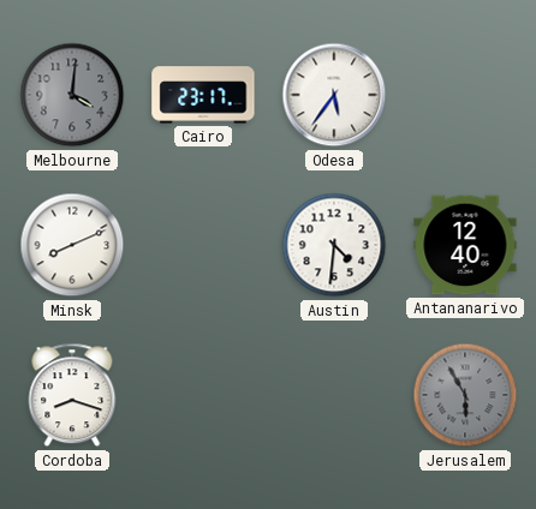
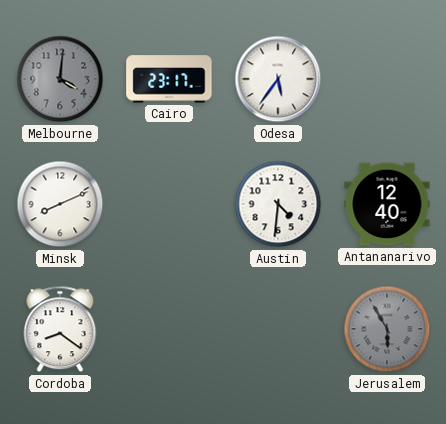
Cordoba: 8:18 -> 8:21
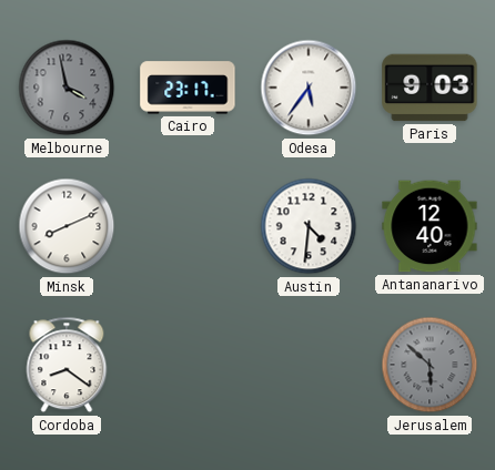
Melbourne: 4:01 -> 3:58
Paris: none -> 9:03
Jerusalem: 5:55 -> 5:52
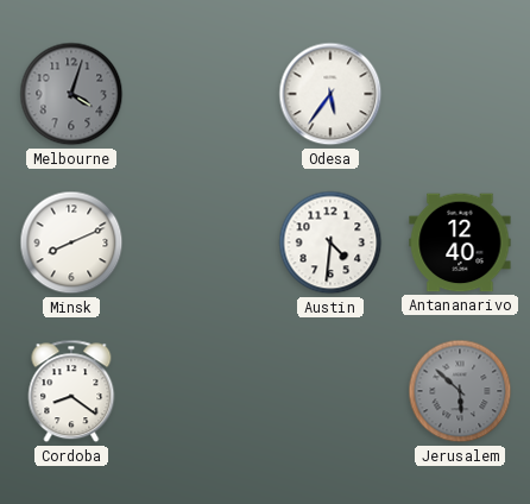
Melbourne: 3:58 -> 4:03
Cairo: 23:17 -> none
Paris: 9:03 -> none
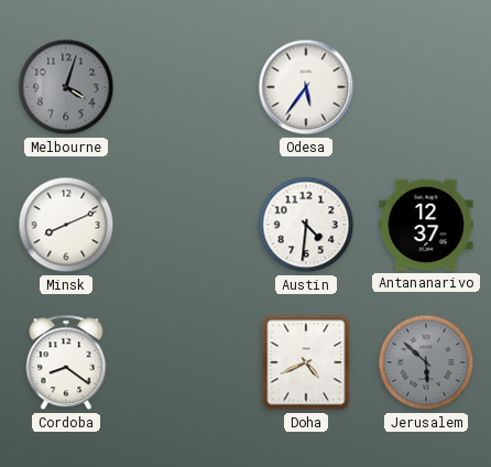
Antananarivo: 12:40 -> 12:37
Doha: none -> 4:41
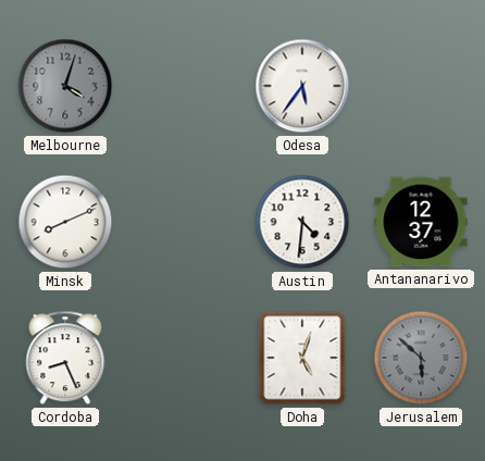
Cordoba: 8:21 -> 8:26
Doha: 4:41 -> 5:03
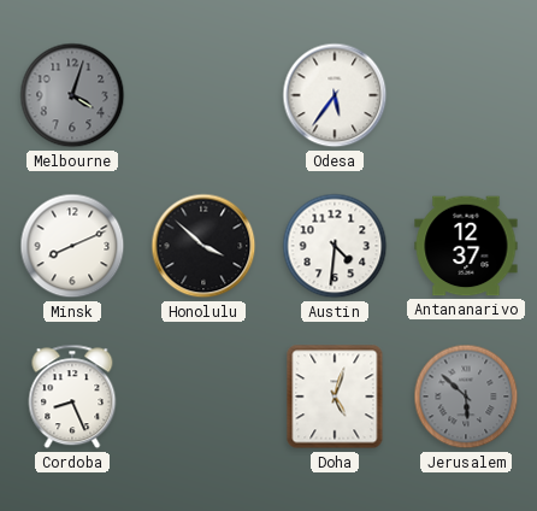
Honolulu: none -> 3:52
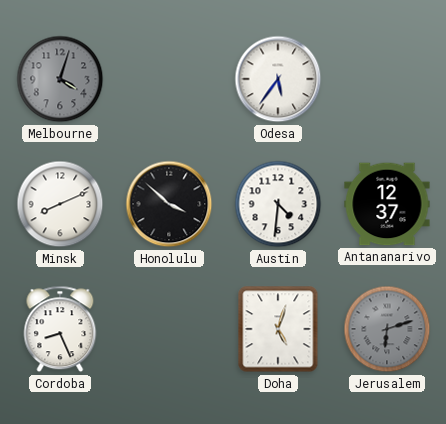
Jerusalem: 5:52 -> 6:12
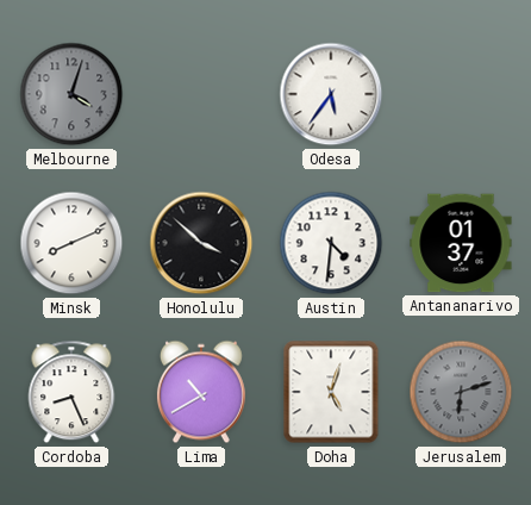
Antananarivo: 12:37 -> 01:37
Lima: none -> 10:40
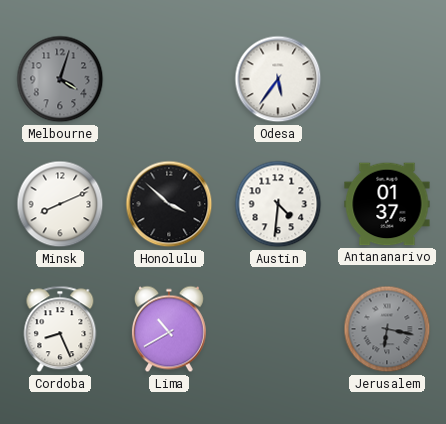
Doha: 5:03 -> none
Jerusalem: 6:12 -> 6:17
